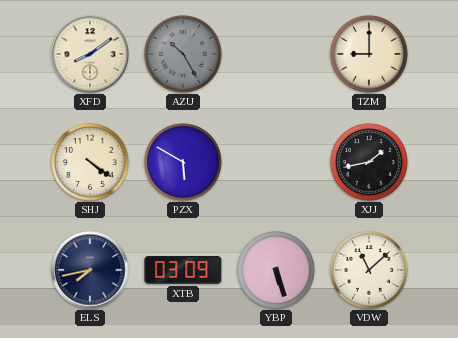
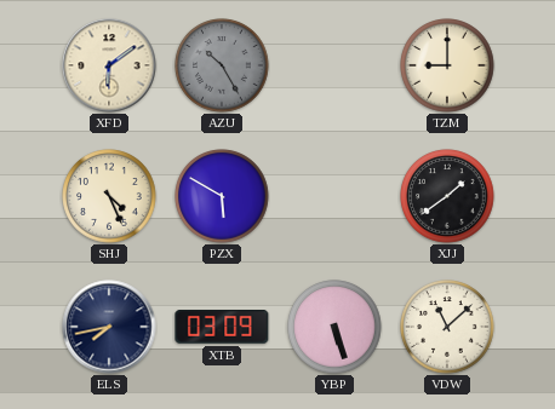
XFD: 8:09 -> 6:09
SHJ: 4:21 -> 4:26
XJJ: 1:43 -> 1:39
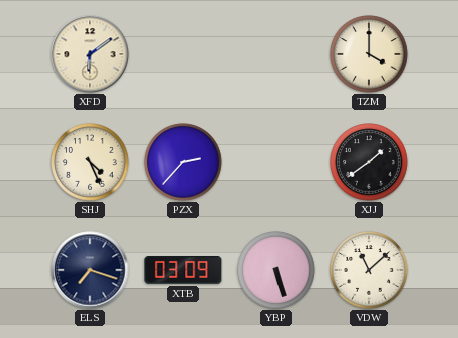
AZU: 10:25 -> none
TZM: 9:00 -> 4:00
PZX: 5:50 -> 2:37
ELS: 7:43 -> 7:18
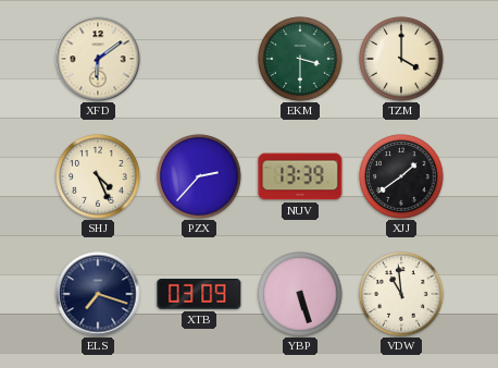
EKM: none -> 3:30
NUV: none -> 13:39
VDW: 11:08 -> 10:59
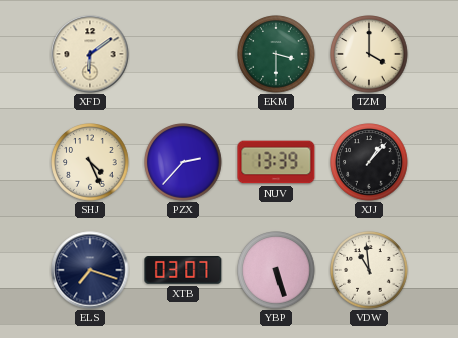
XJJ: 1:39 -> 1:07
XTB: 03:09 -> 03:07
